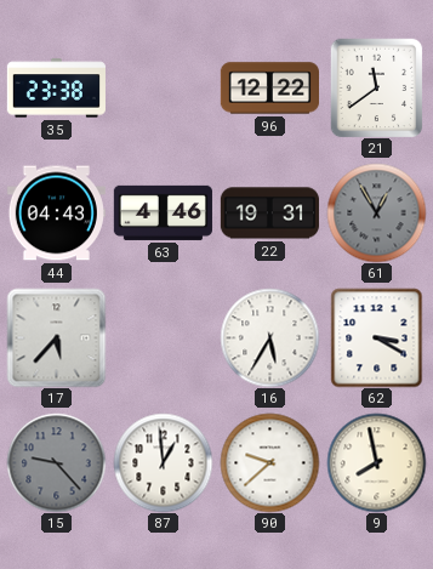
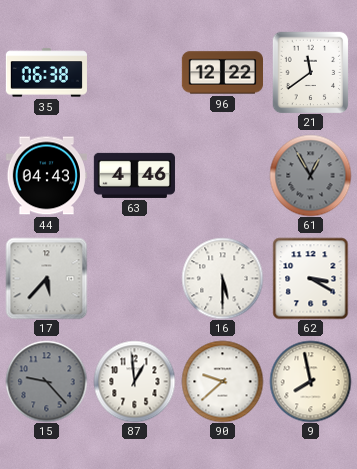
35: 23:38 -> 06:38
22: 19:31 -> none
16: 5:35 -> 5:30
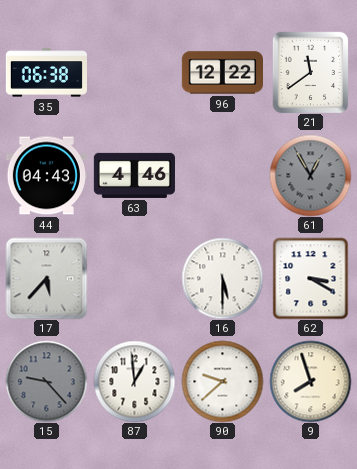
9: 7:58 -> 7:57
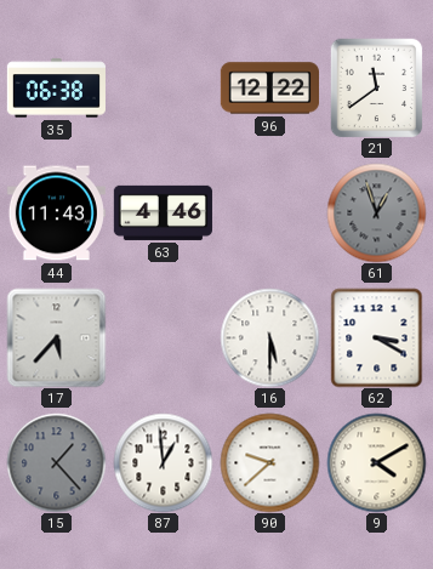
44: 04:43 -> 11:43
61: 12:55 -> 12:57
15: 9:23 -> 1:23
9: 7:57 -> 4:10
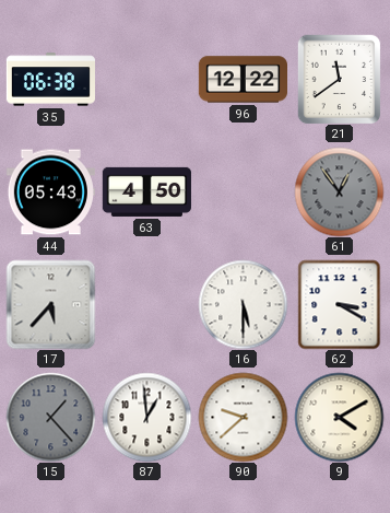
44: 11:43 -> 05:43
63: 4:46 -> 4:50
61: 12:57 -> 12:54
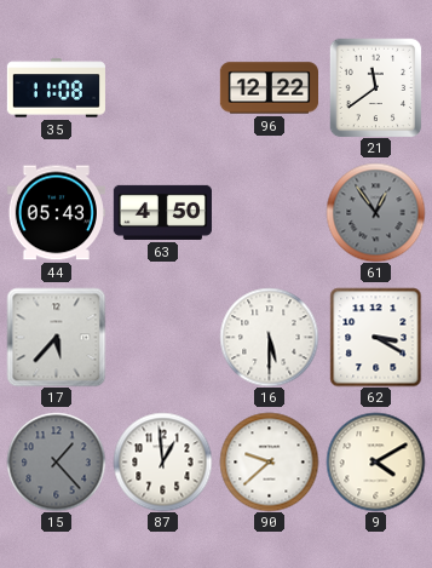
35: 06:38 -> 11:08
